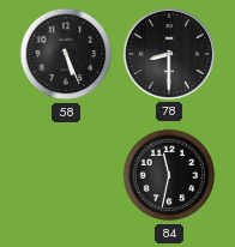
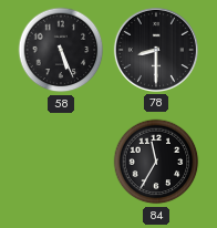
84: 11:32 -> 11:35
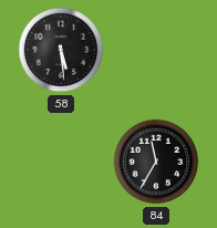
58: 5:26 -> 5:29
78: 8:30 -> none
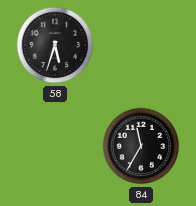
58: 5:29 -> 5:33
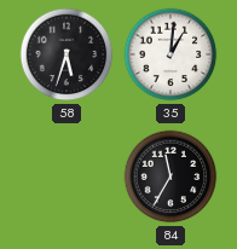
35: none -> 1:01
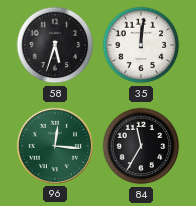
35: 1:01 -> 12:01
96: none -> 12:16
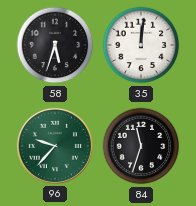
96: 12:16 -> 9:37
84: 11:35 -> 11:33
